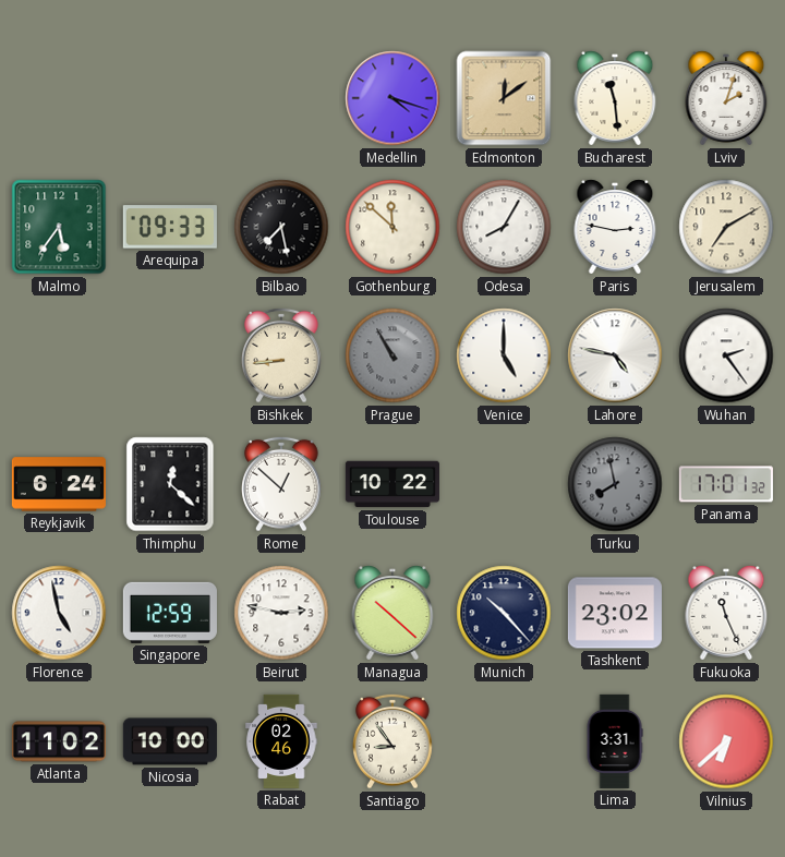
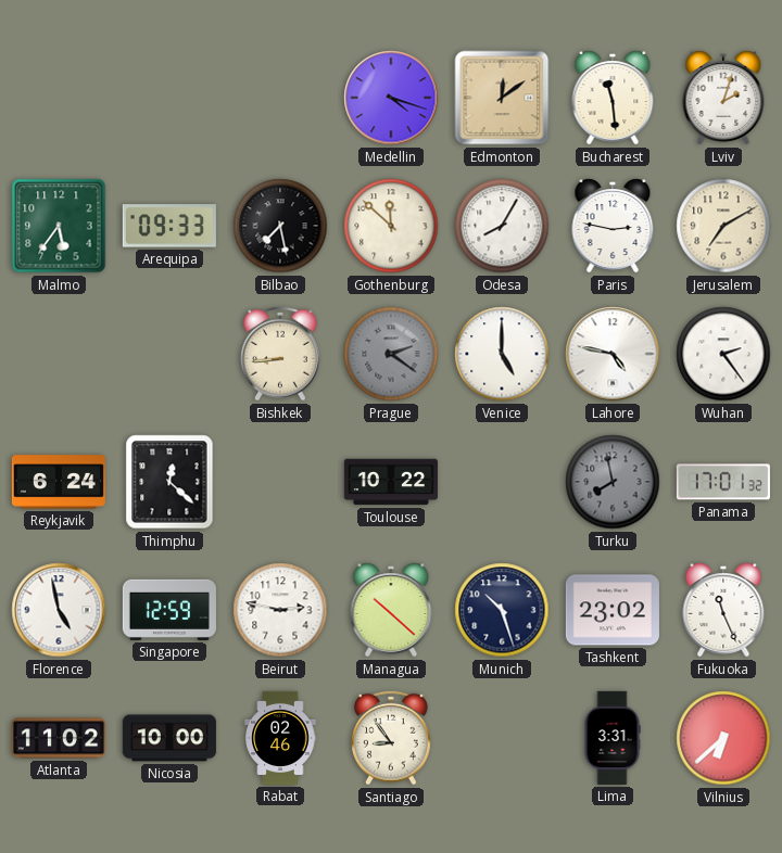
Prague: 10:55 -> 2:21
Rome: 12:52 -> none
Munich: 10:23 -> 10:27
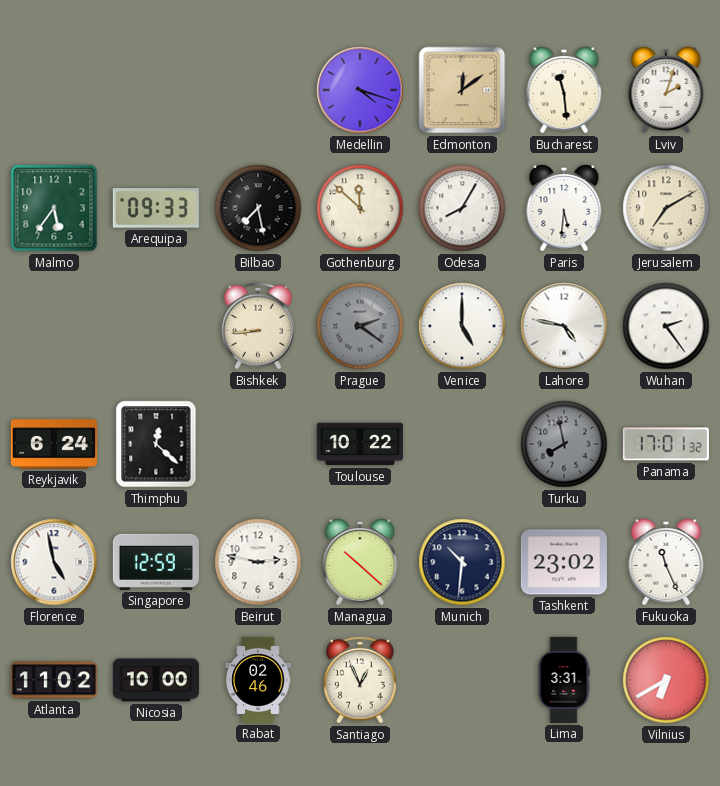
Paris: 2:47 -> 5:31
Munich: 10:27 -> 10:31
Santiago: 8:54 -> 12:56
Vilnius: 6:38 -> 6:40
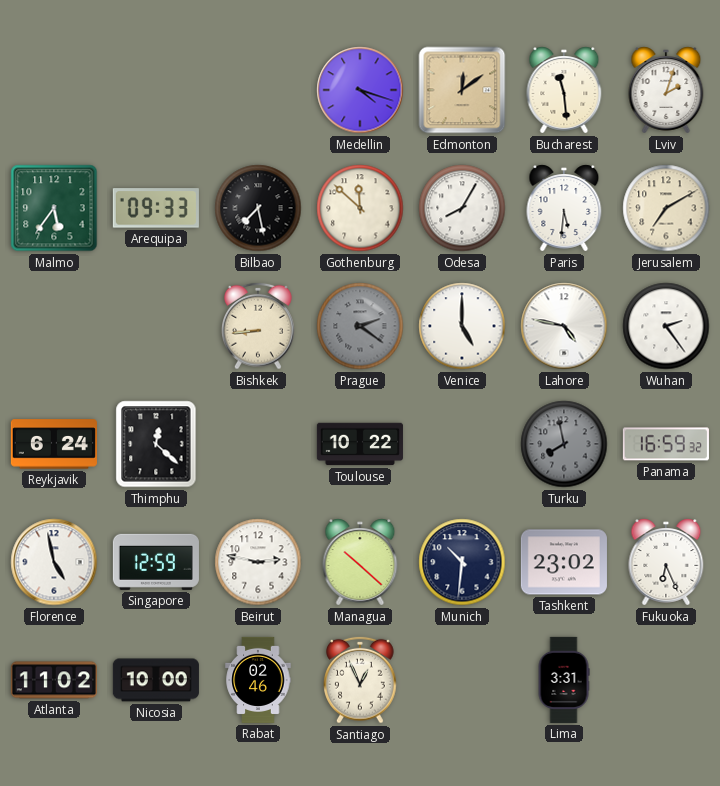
Panama: 17:01 -> 16:59
Fukuoka: 11:26 -> 6:26
Vilnius: 6:40 -> none
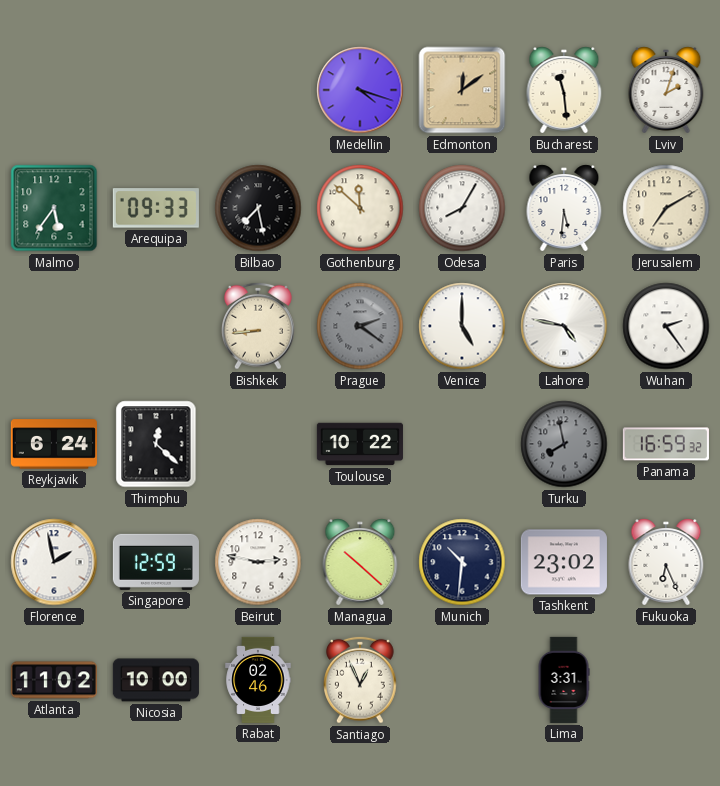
Florence: 4:58 -> 1:58
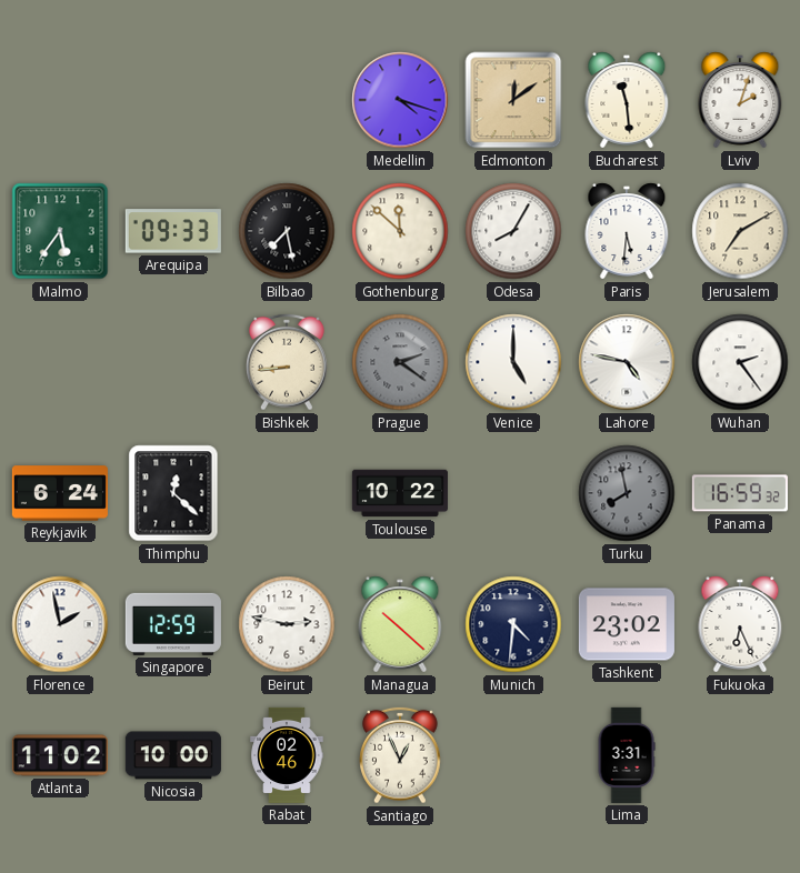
Munich: 10:31 -> 4:31
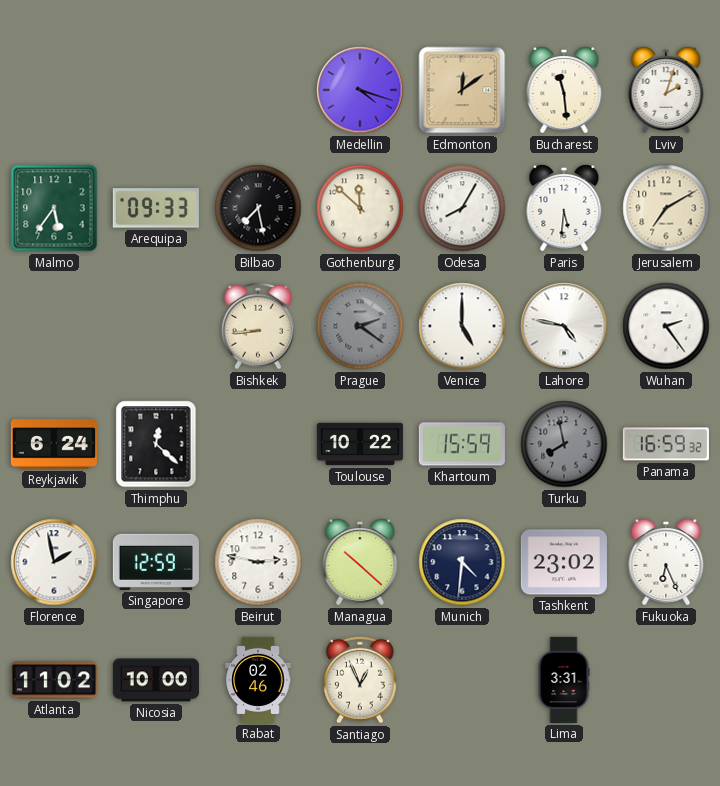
Khartoum: none -> 15:59
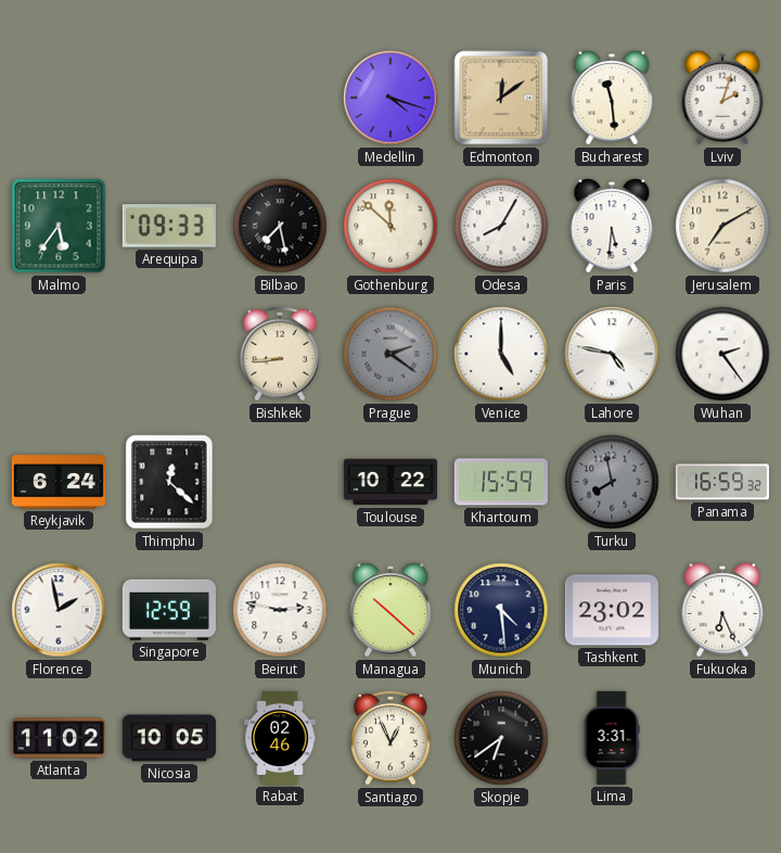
Munich: 4:31 -> 4:29
Nicosia: 10:00 -> 10:05
Skopje: none -> 6:39
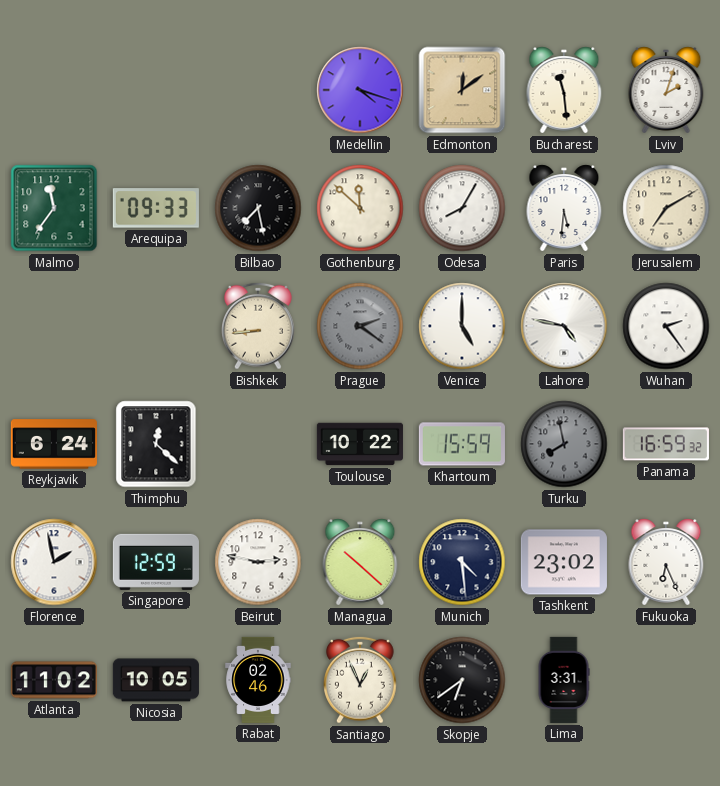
Malmo: 5:36 -> 11:36
